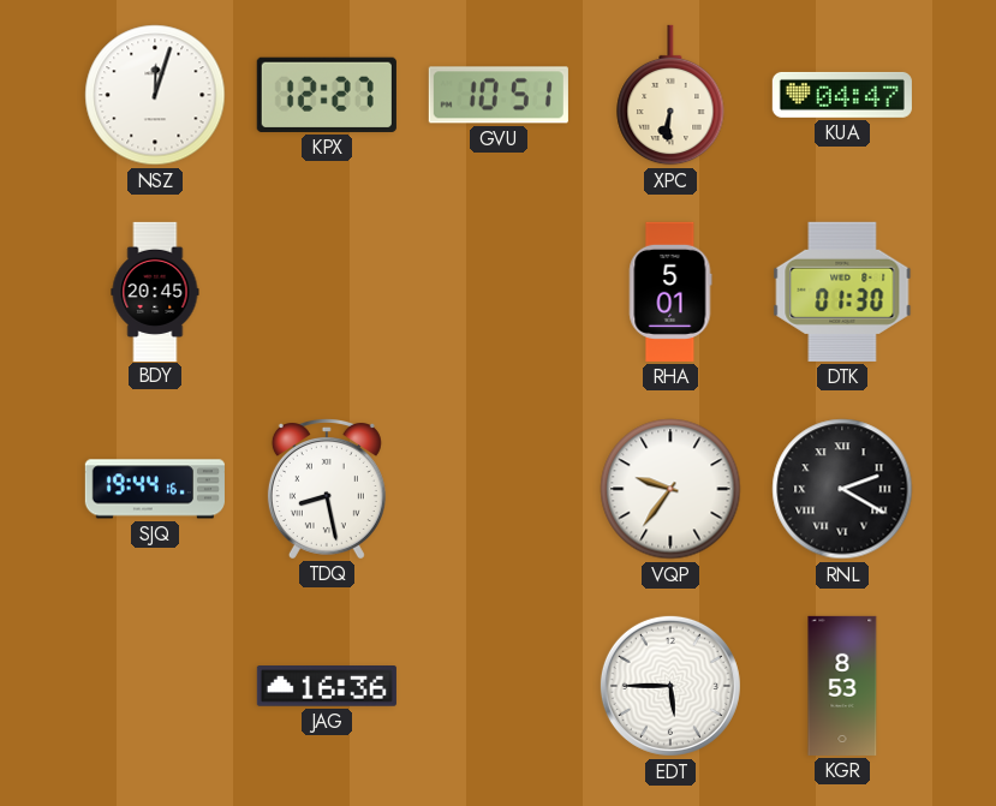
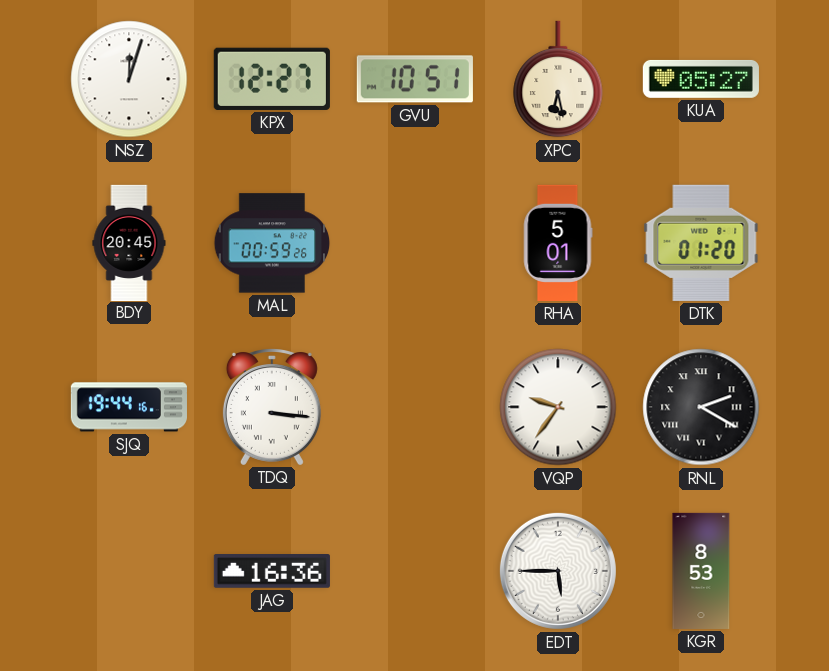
XPC: 6:31 -> 6:28
KUA: 04:47 -> 05:27
MAL: none -> 00:59
DTK: 01:30 -> 01:20
TDQ: 8:28 -> 3:16
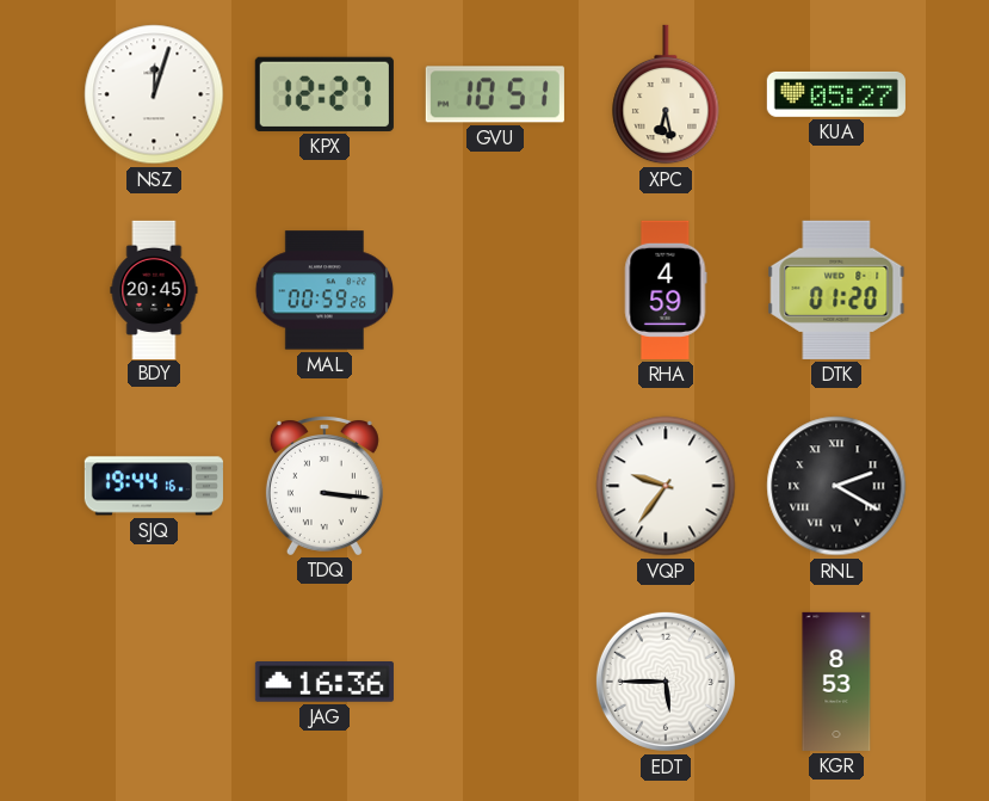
RHA: 5:01 -> 4:59
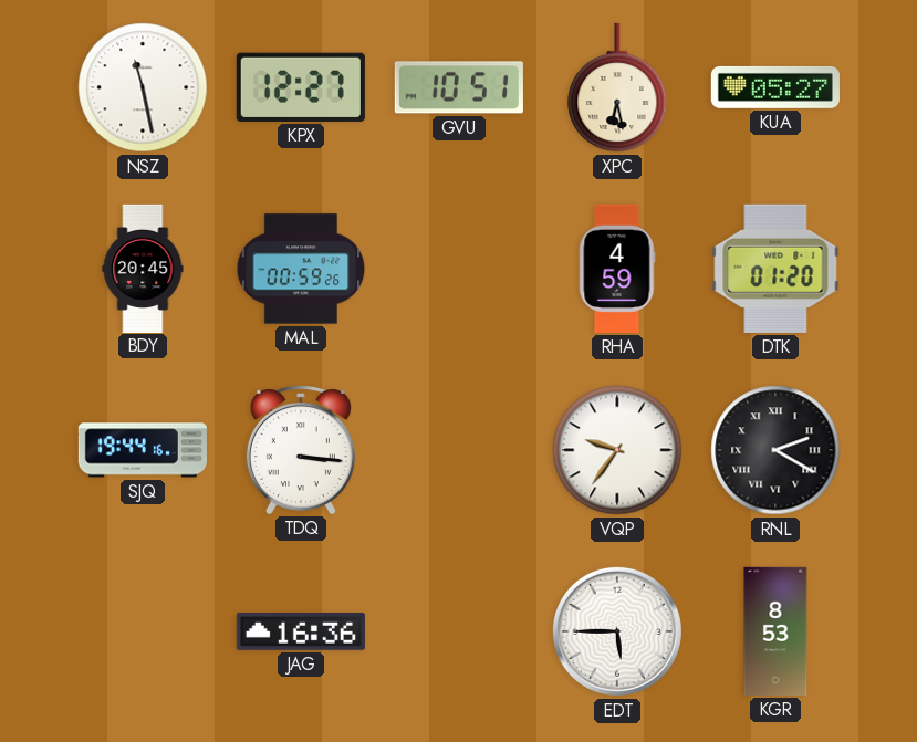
NSZ: 12:03 -> 11:28
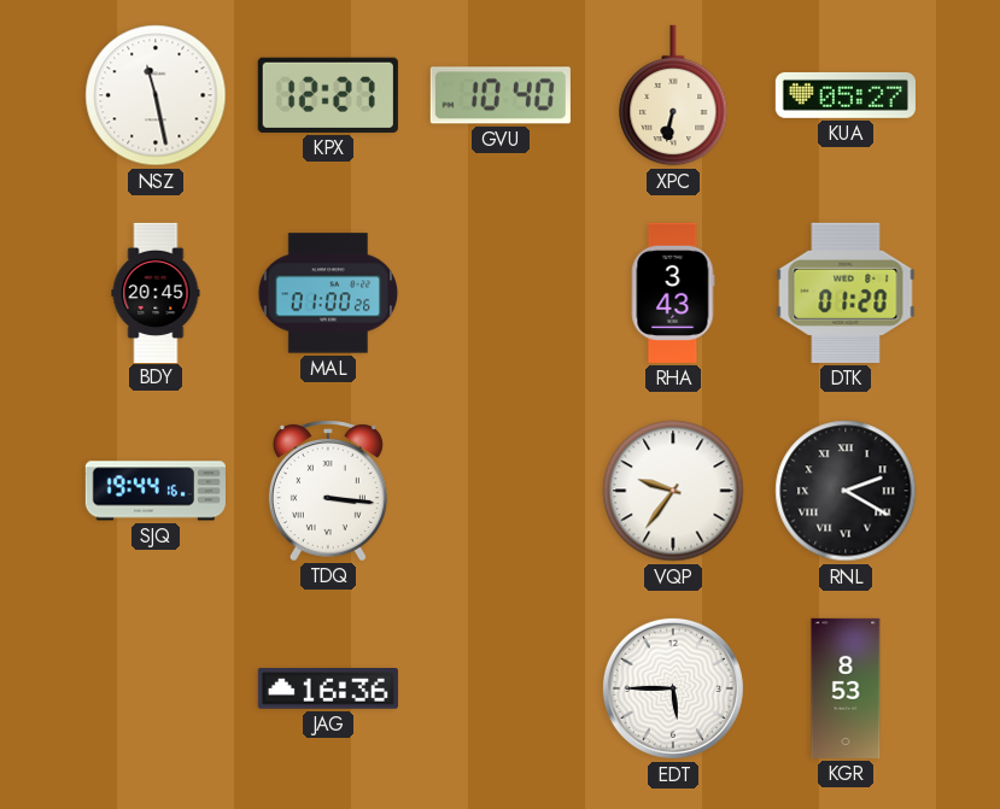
GVU: 10:51 -> 10:40
XPC: 6:28 -> 6:32
MAL: 00:59 -> 01:00
RHA: 4:59 -> 3:43
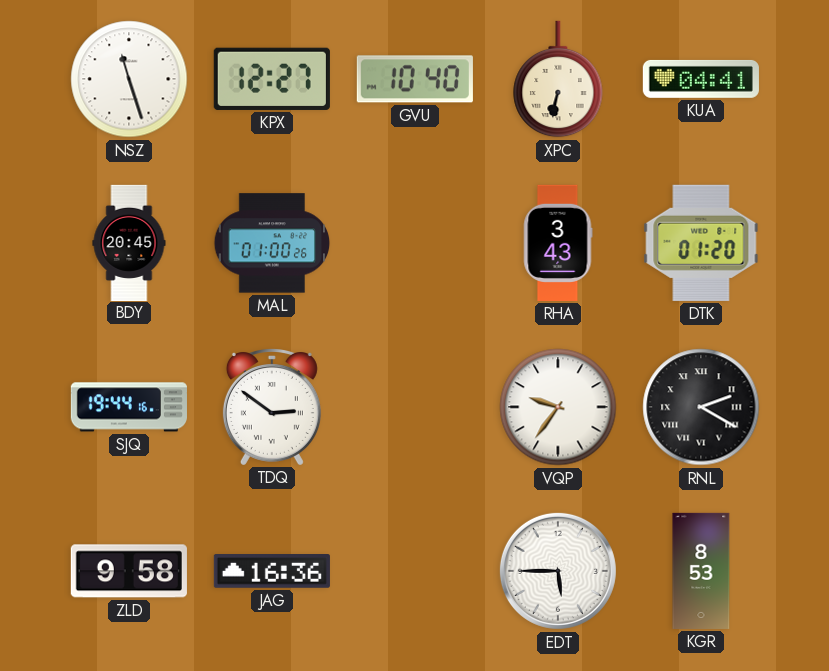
NSZ: 11:28 -> 11:27
KUA: 05:27 -> 04:41
TDQ: 3:16 -> 2:51
ZLD: none -> 9:58
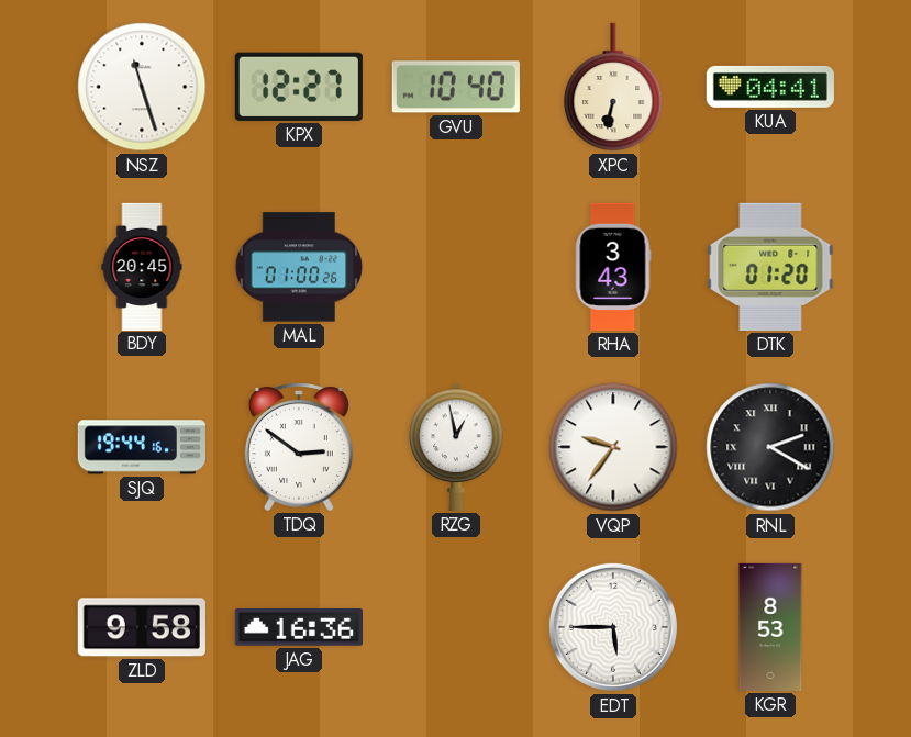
RZG: none -> 12:58
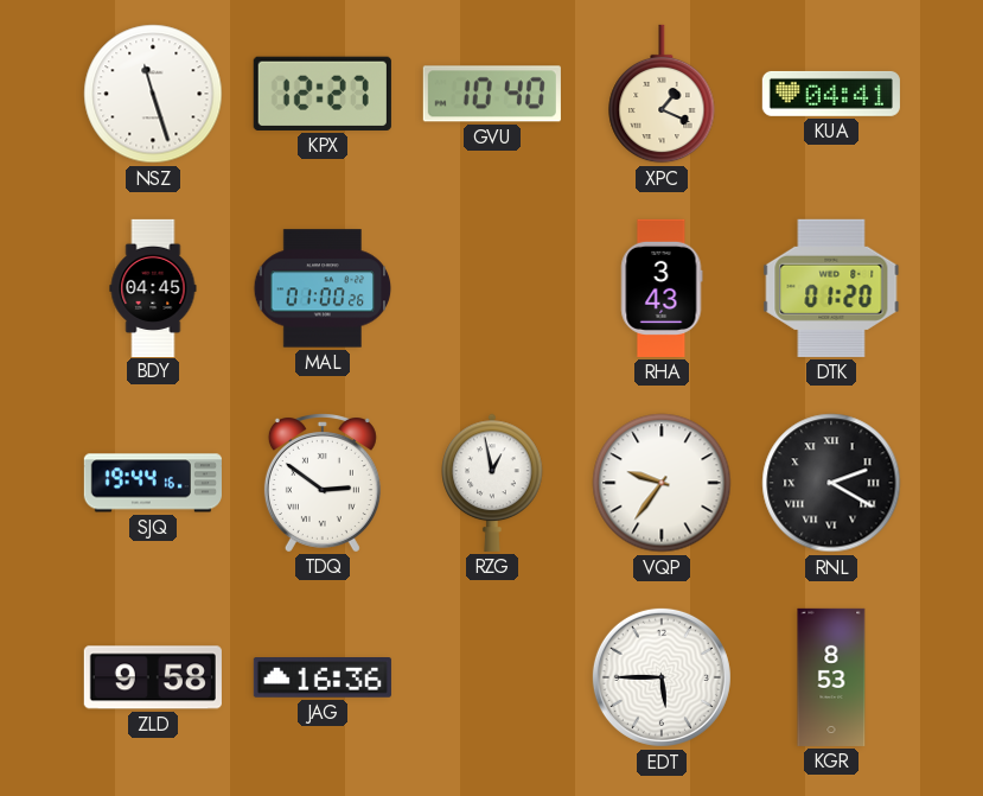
XPC: 6:32 -> 1:19
BDY: 20:45 -> 04:45
